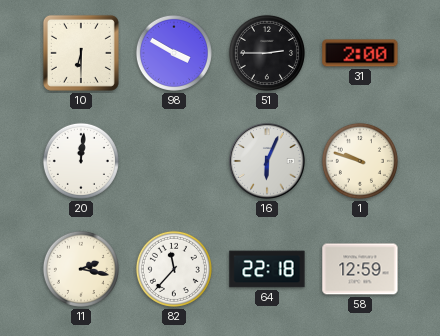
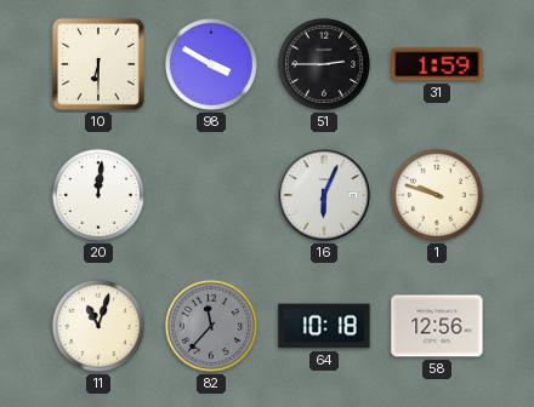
31: 2:00 -> 1:59
11: 2:17 -> 11:03
82 dial: white -> grey
64: 22:18 -> 10:18
58: 12:59 -> 12:56
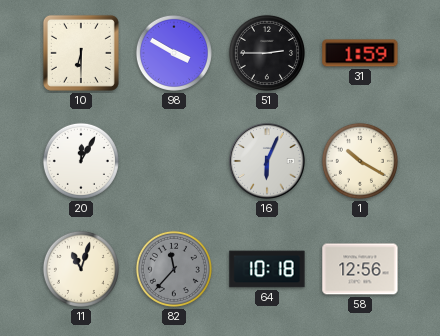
20: 12:01 -> 12:05
1: 9:48 -> 10:20
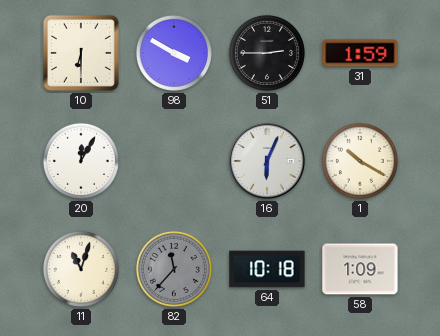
58: 12:56 -> 1:09
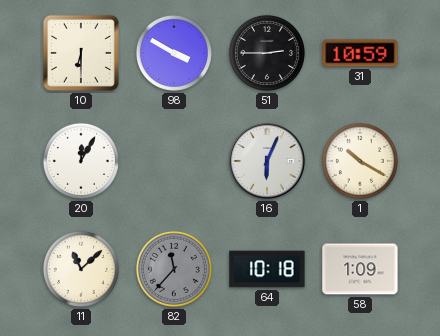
31: 1:59 -> 10:59
11: 11:03 -> 11:08
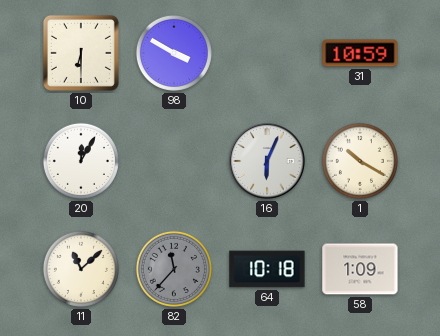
51: 2:45 -> none
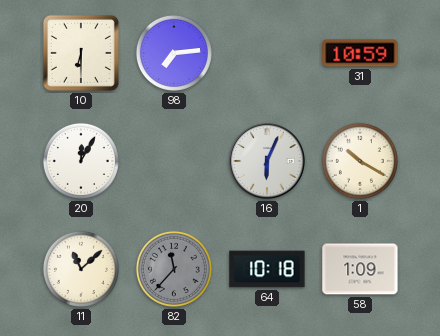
98: 3:50 -> 7:14
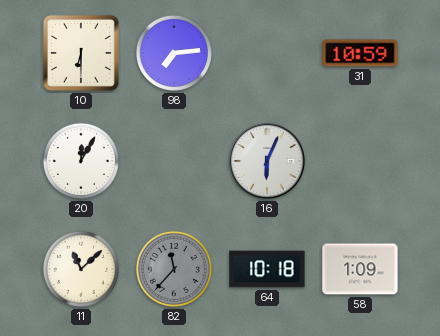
1: 10:20 -> none
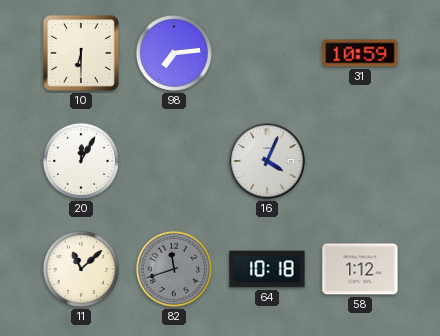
16: 6:04 -> 4:04
82: 11:37 -> 11:42
58: 1:09 -> 1:12
